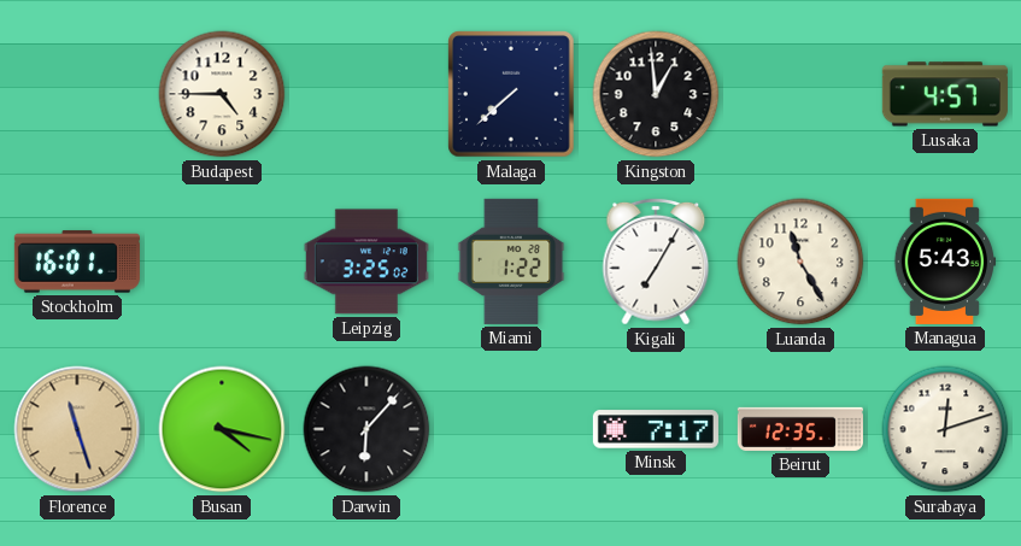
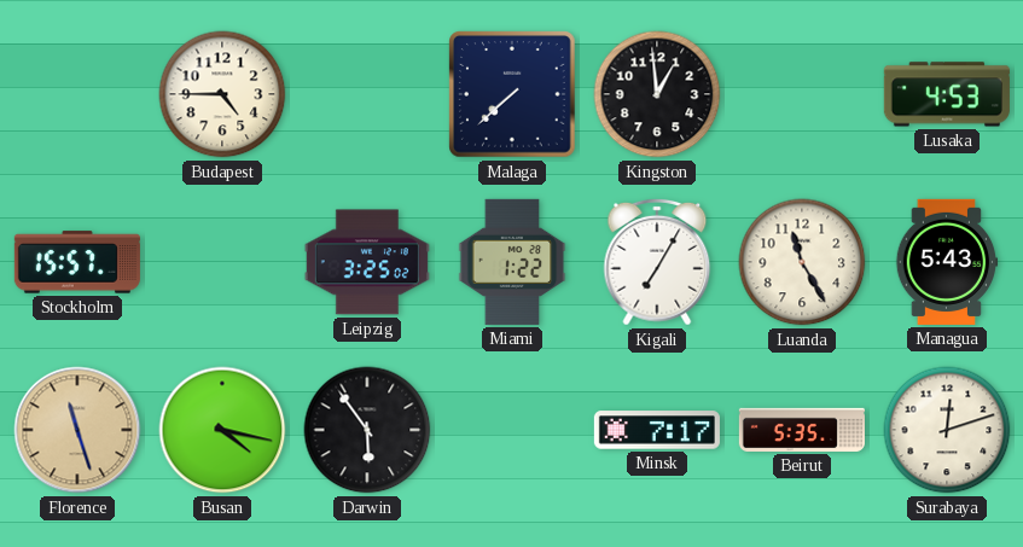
Lusaka: 4:57 -> 4:53
Stockholm: 16:01 -> 15:57
Darwin: 6:07 -> 5:54
Beirut: 12:35 -> 5:35
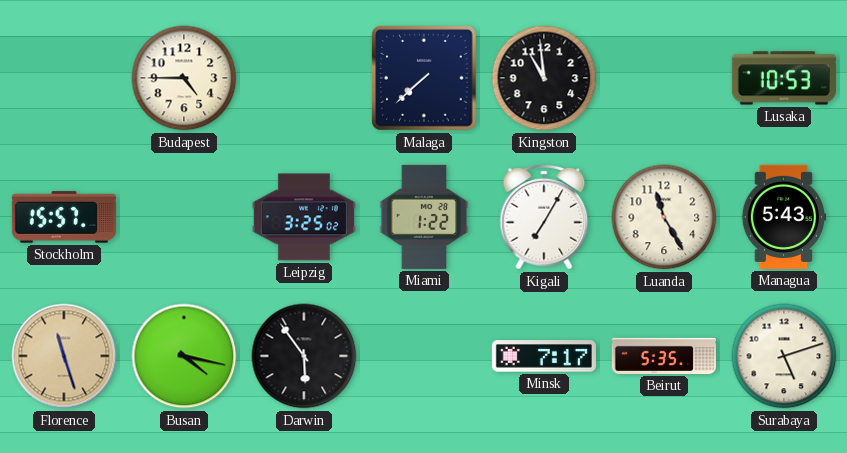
Kingston: 12:59 -> 10:59
Lusaka: 4:53 -> 10:53
Surabaya: 12:12 -> 5:12
